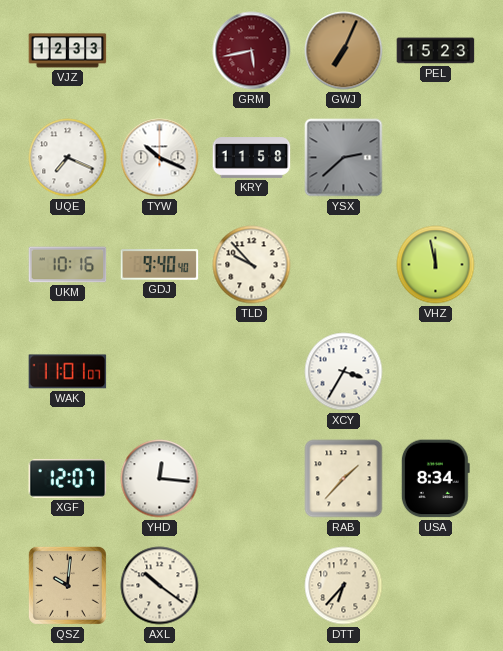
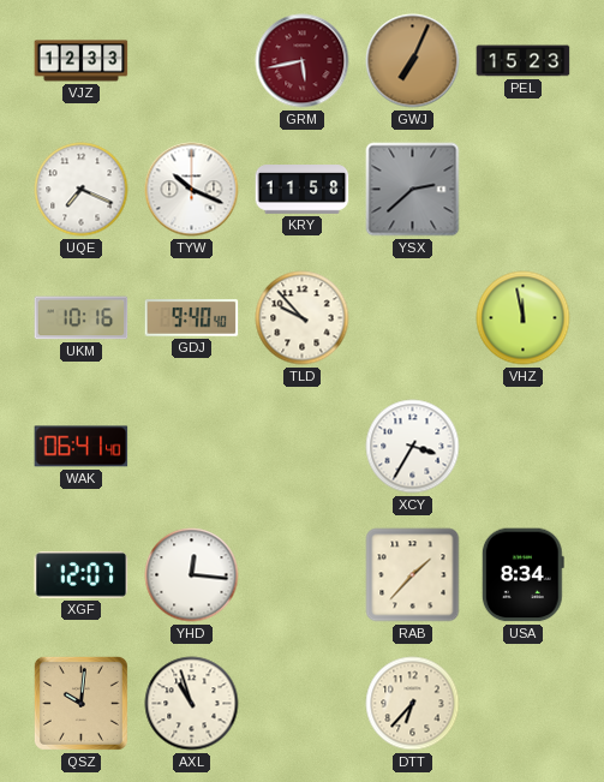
WAK: 11:01 -> 06:41
AXL: 10:21 -> 10:57
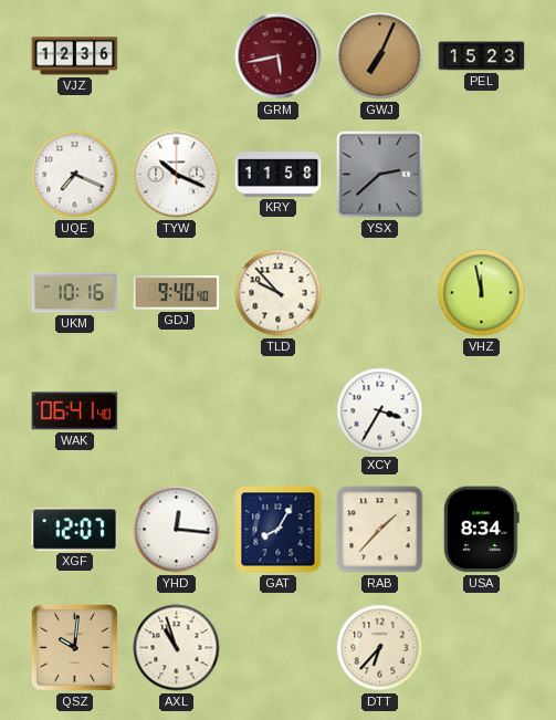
VJZ: 12:33 -> 12:36
GAT: none -> 8:05
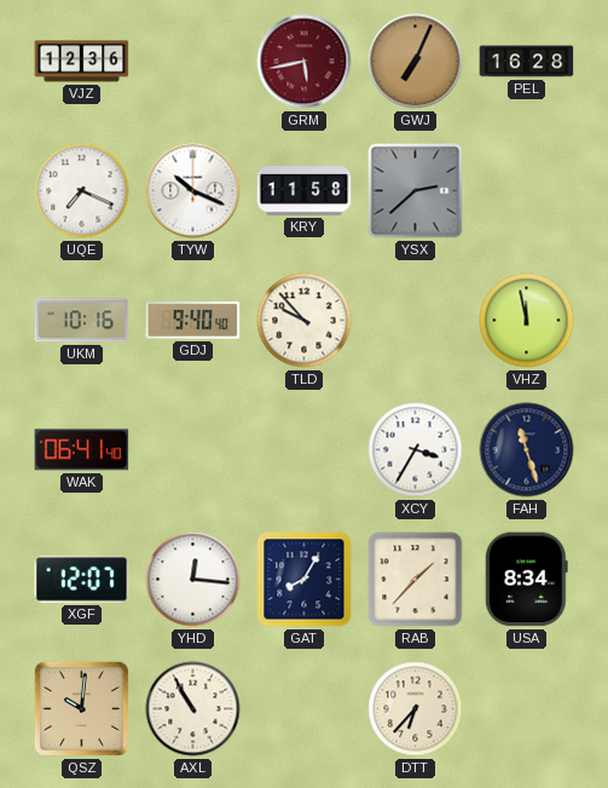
PEL: 15:23 -> 16:28
FAH: none -> 11:27
AXL: 10:57 -> 10:55
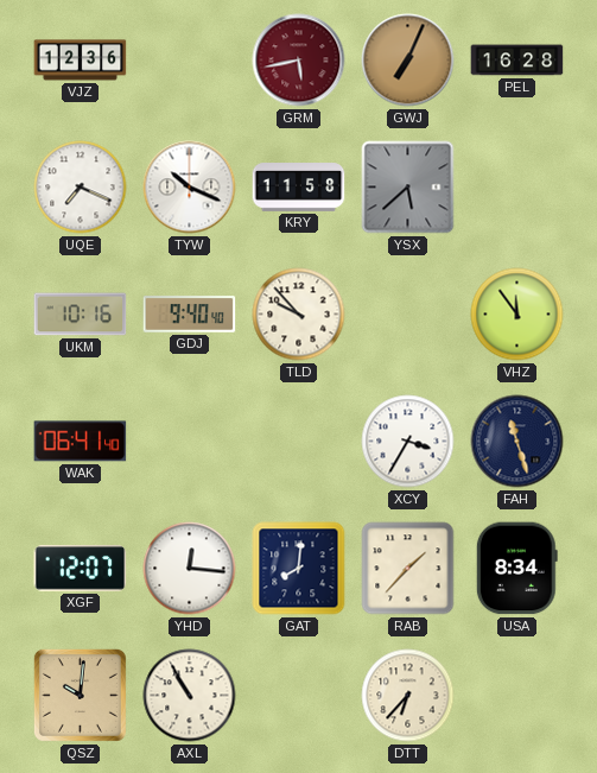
YSX: 2:38 -> 5:38
VHZ: 11:58 -> 11:54
GAT: 8:05 -> 8:01
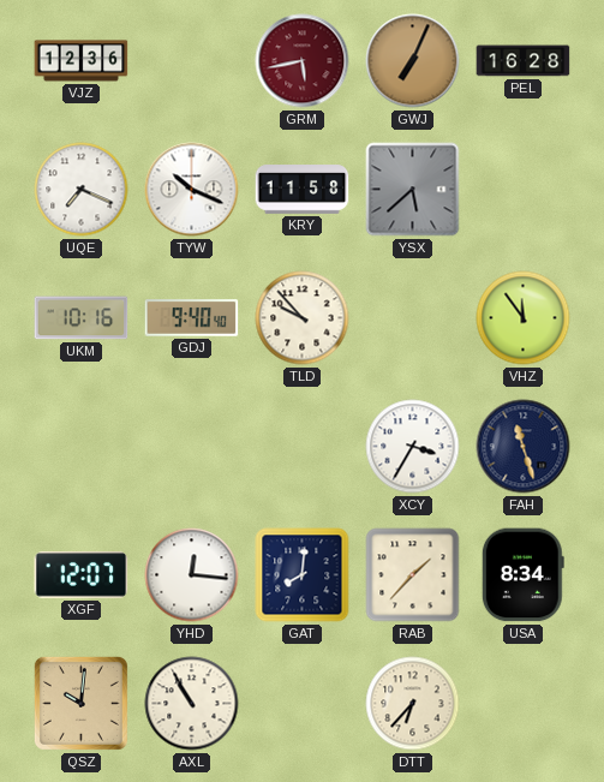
WAK: 06:41 -> none
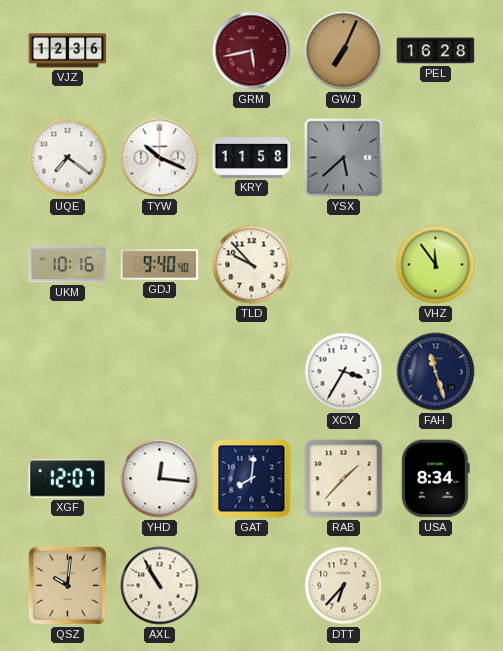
UQE: 7:19 -> 7:21
